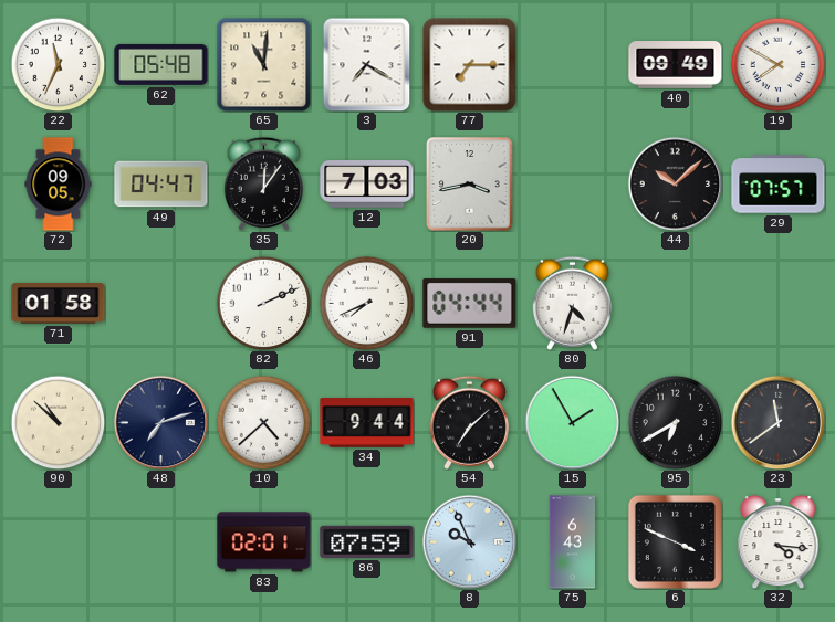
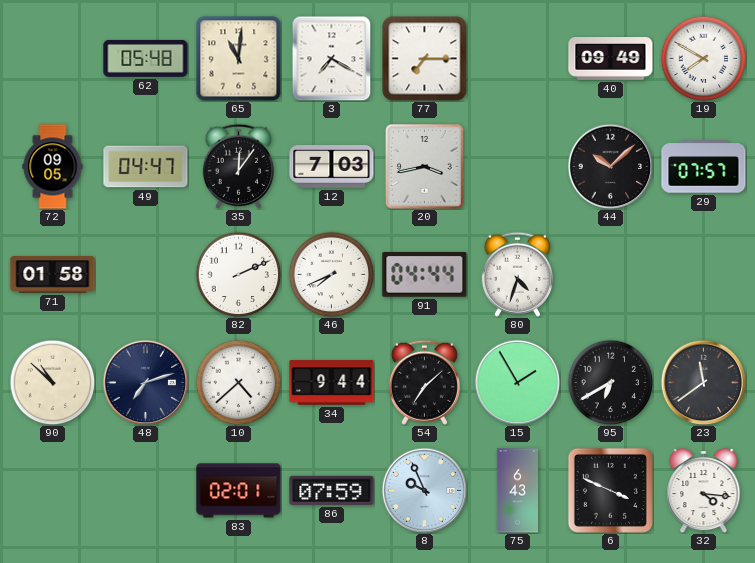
22: 11:34 -> none
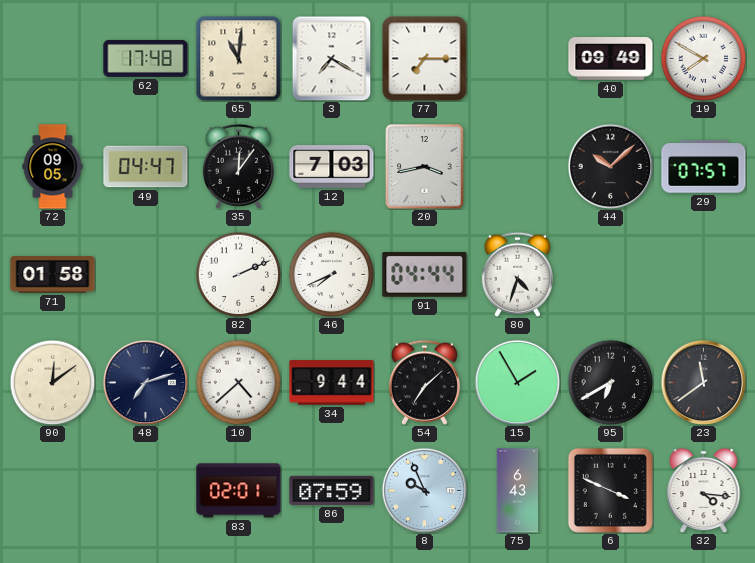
62: 05:48 -> 17:48
90: 10:52 -> 12:09
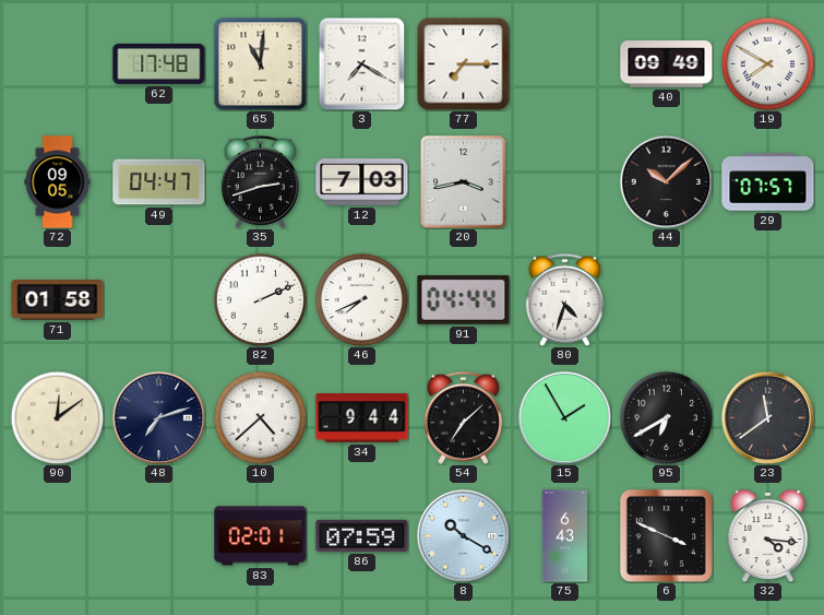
35: 12:06 -> 2:42
8: 9:56 -> 10:20
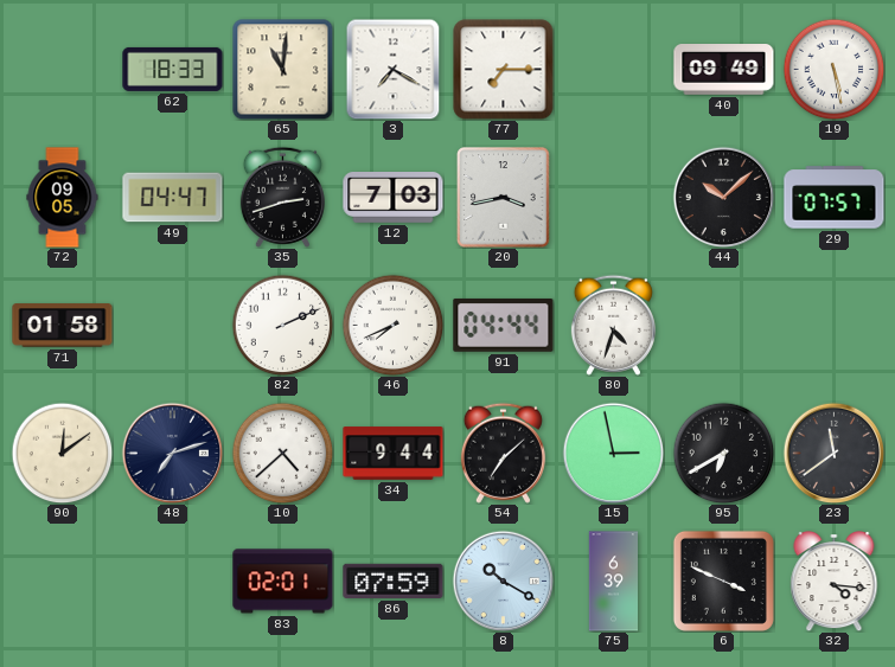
62: 17:48 -> 18:33
19: 7:50 -> 5:28
15: 1:55 -> 2:58
75: 6:43 -> 6:39
